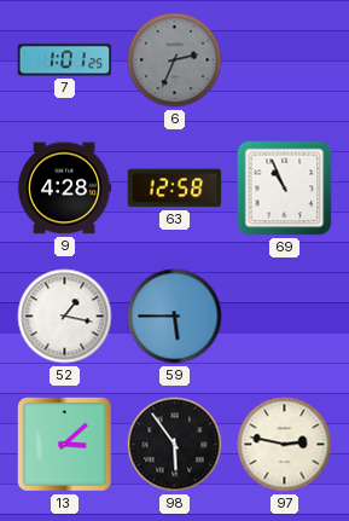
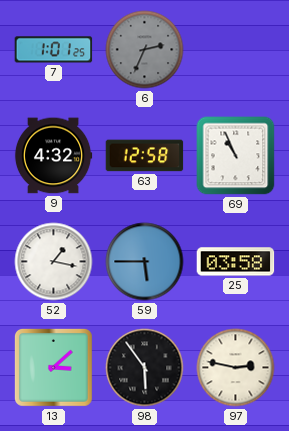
9: 4:28 -> 4:32
25: none -> 03:58
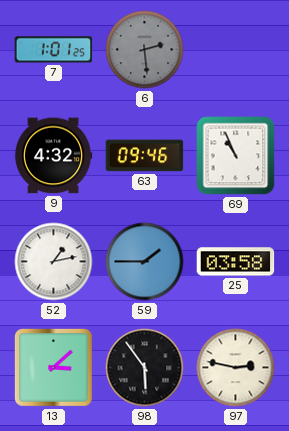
6: 2:34 -> 2:29
63: 12:58 -> 09:46
52: 1:17 -> 1:13
59: 5:45 -> 1:45
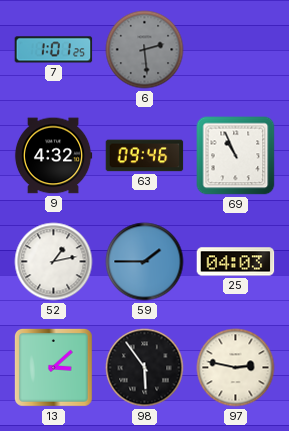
25: 03:58 -> 04:03
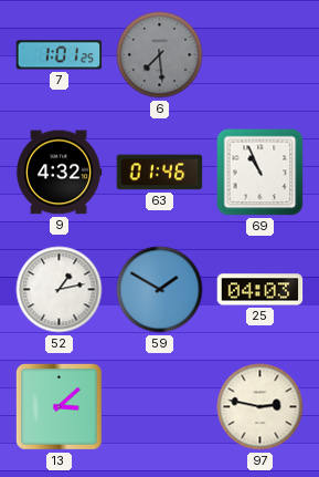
6: 2:29 -> 7:29
63: 09:46 -> 01:46
59: 1:45 -> 1:50
98: 5:54 -> none
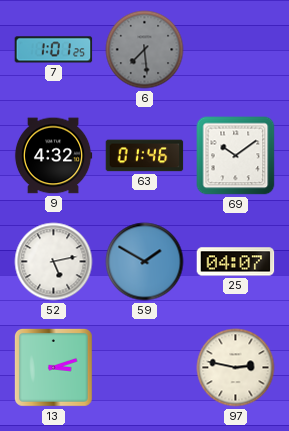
69: 10:56 -> 10:09
52: 1:13 -> 5:13
25: 04:03 -> 04:07
13: 3:08 -> 3:12
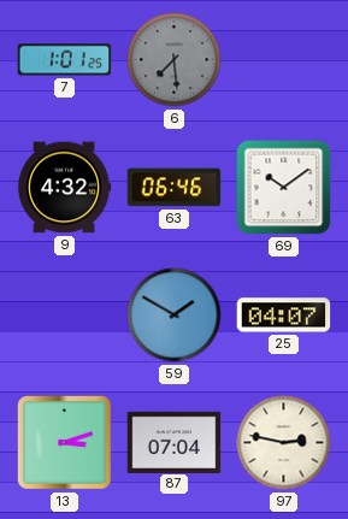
63: 01:46 -> 06:46
52: 5:13 -> none
87: none -> 07:04
